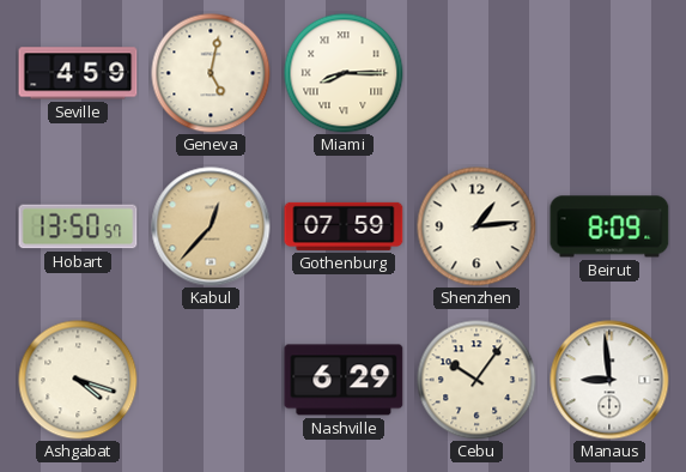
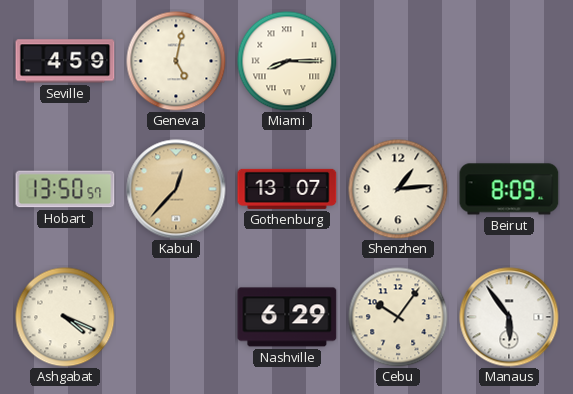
Gothenburg: 07:59 -> 13:07
Ashgabat: 4:18 -> 4:19
Manaus: 8:59 -> 5:54
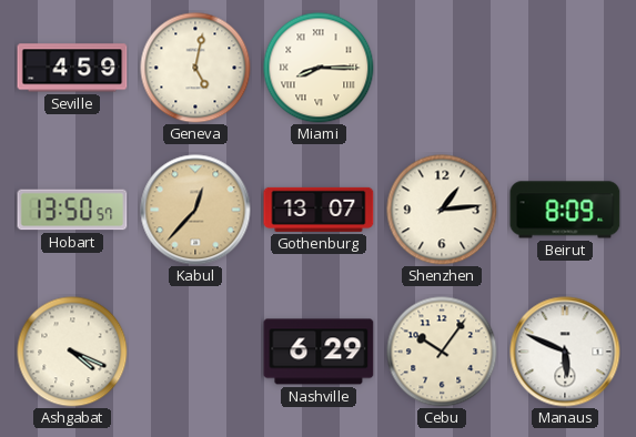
Manaus: 5:54 -> 5:49
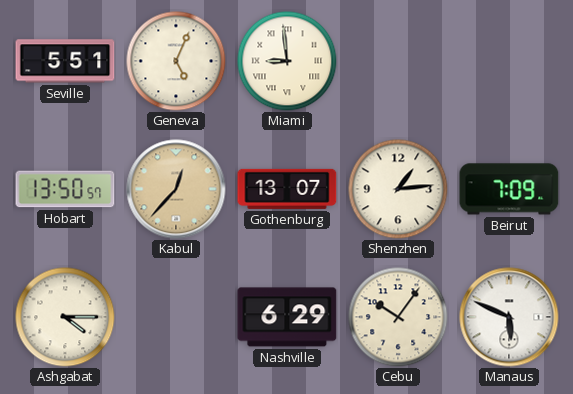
Seville: 4:59 -> 5:51
Geneva: 5:02 -> 5:04
Miami: 8:15 -> 8:59
Beirut: 8:09 -> 7:09
Ashgabat: 4:19 -> 4:15
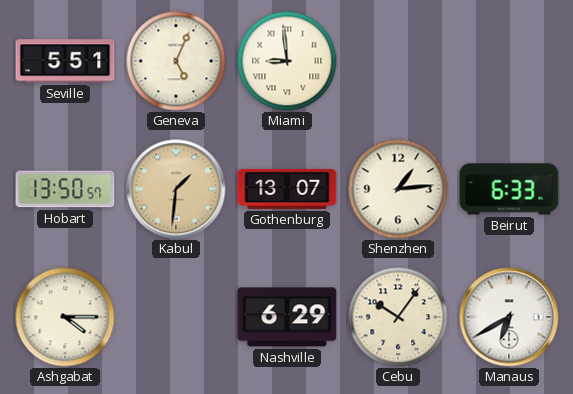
Kabul: 12:37 -> 1:31
Beirut: 7:09 -> 6:33
Manaus: 5:49 -> 6:40
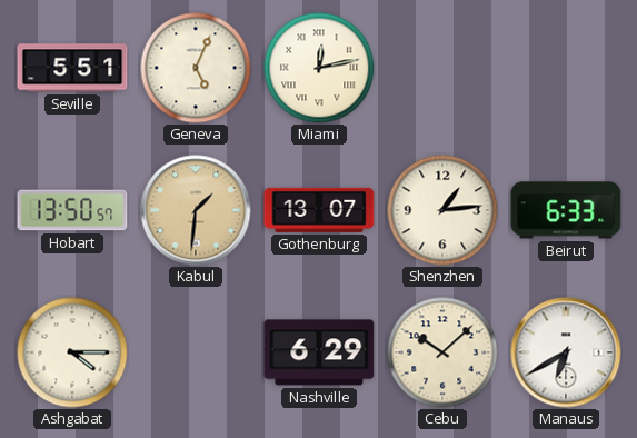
Miami: 8:59 -> 12:13
Cebu: 10:06 -> 10:08
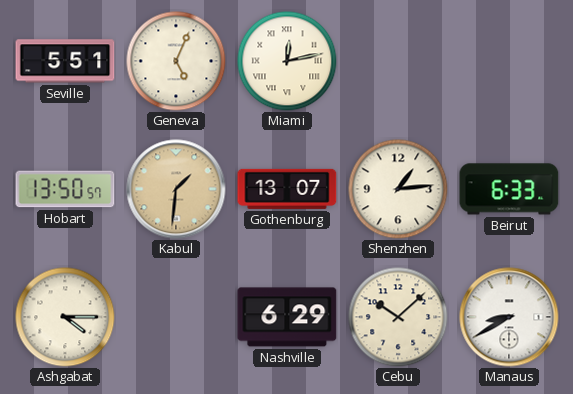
Manaus: 6:40 -> 8:40
